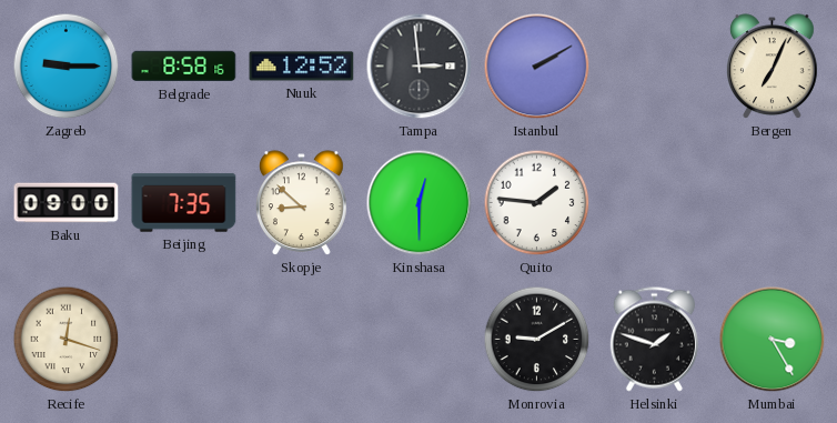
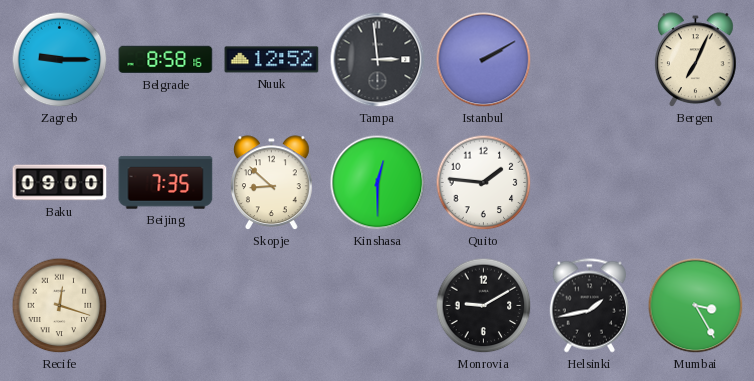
Helsinki: 1:48 -> 1:43
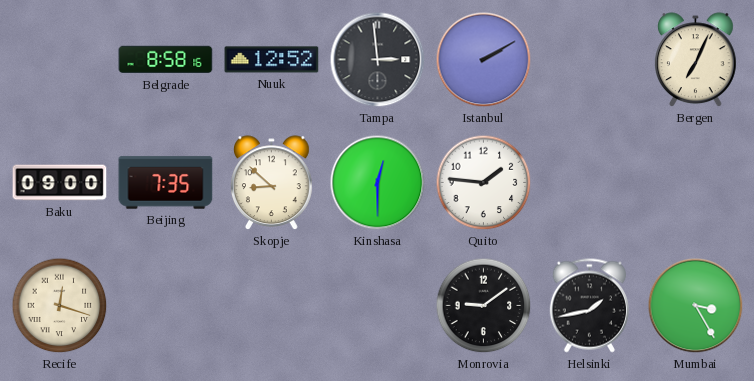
Zagreb: 9:15 -> none
Monrovia: 9:10 -> 9:09
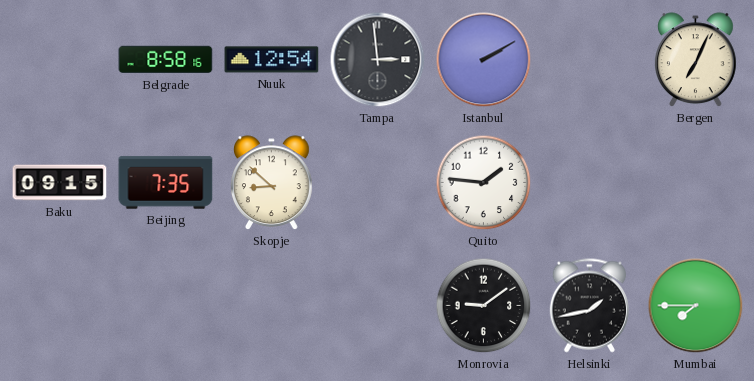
Nuuk: 12:52 -> 12:54
Baku: 09:00 -> 09:15
Kinshasa: 12:30 -> none
Recife: 12:18 -> none
Mumbai: 3:25 -> 7:45
